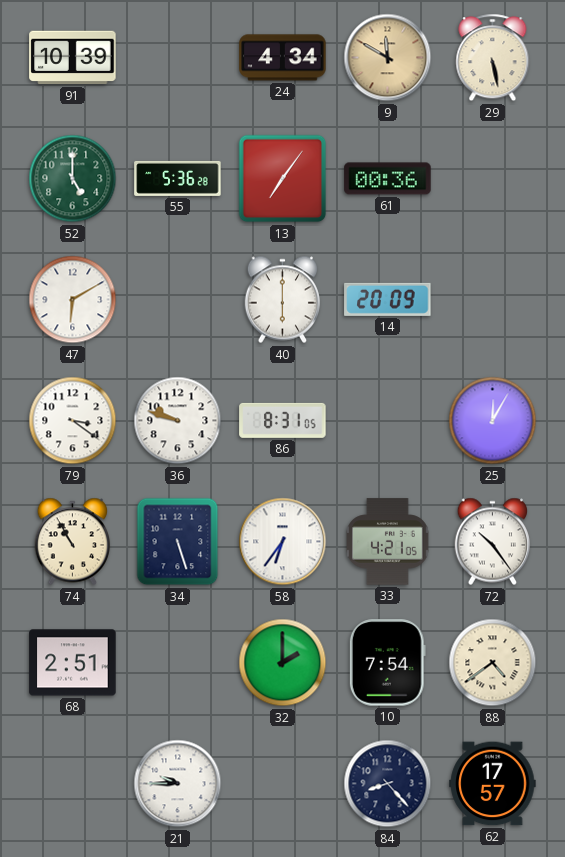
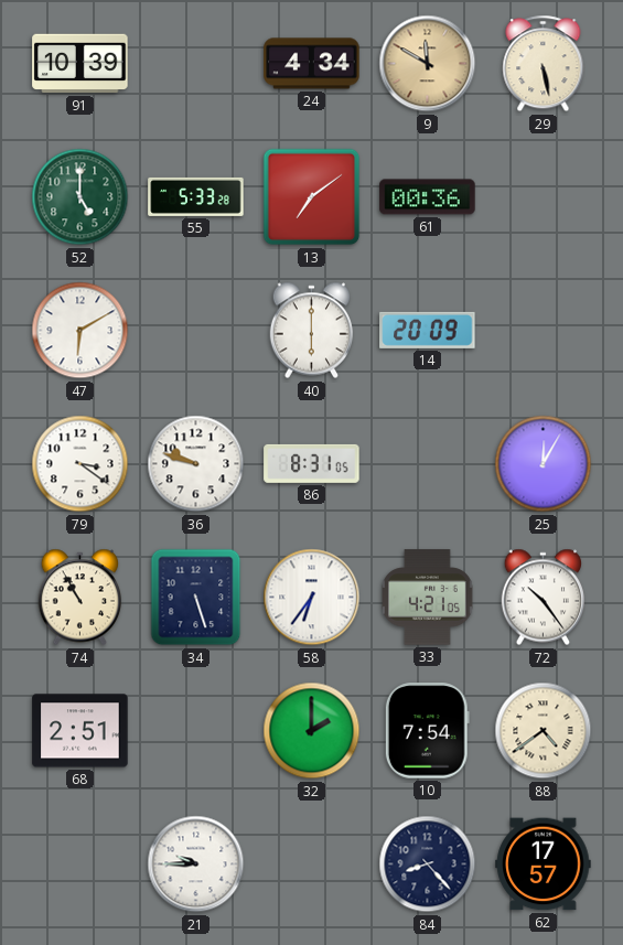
55: 5:36 -> 5:33
13: 7:06 -> 7:09
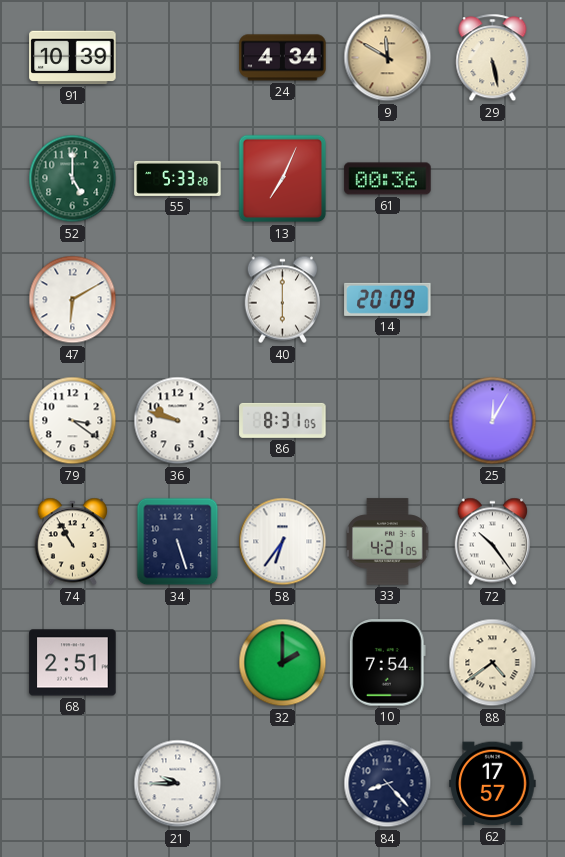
13: 7:09 -> 7:04
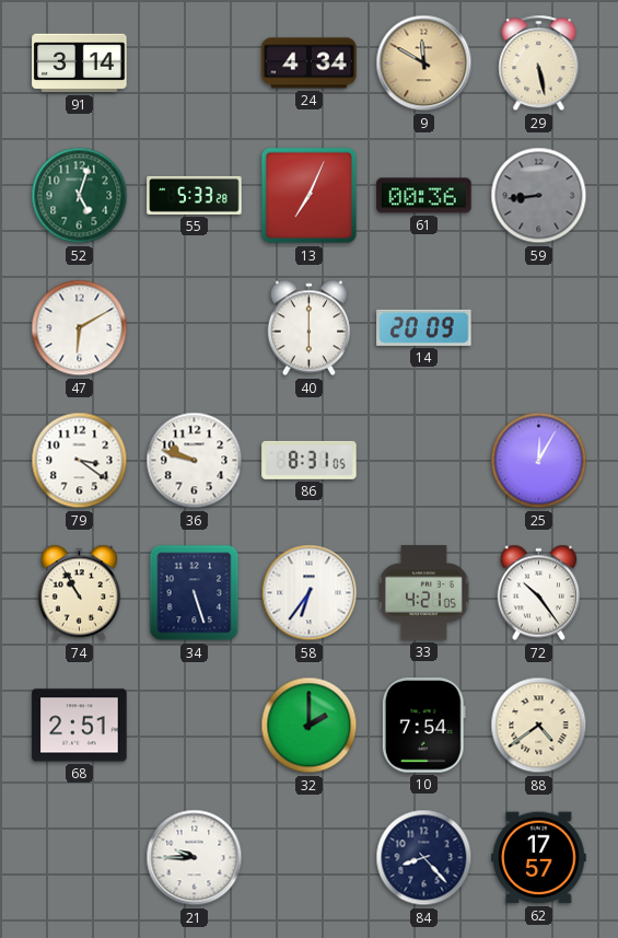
91: 10:39 -> 3:14
52: 5:00 -> 5:03
59: none -> 8:44
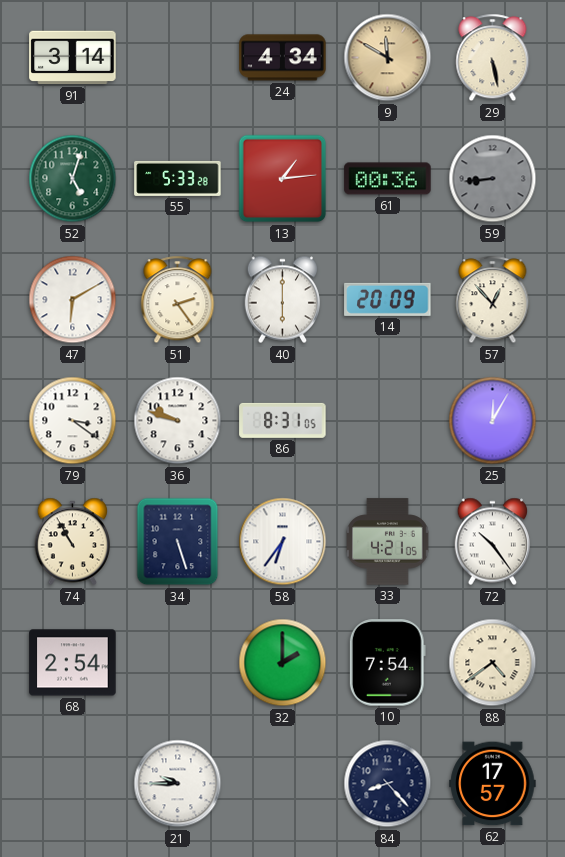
13: 7:04 -> 1:14
51: none -> 2:24
57: none -> 12:53
68: 2:51 -> 2:54
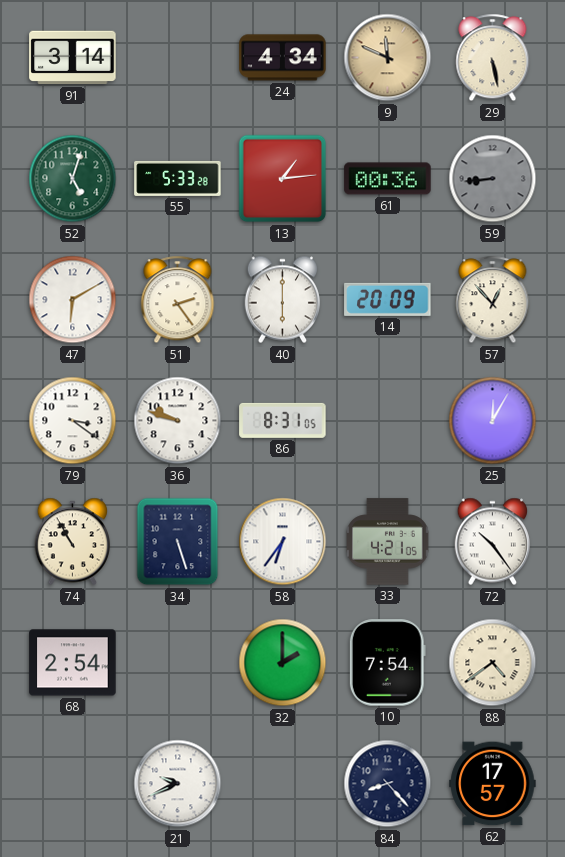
9: 11:50 -> 11:49
21: 9:45 -> 9:41
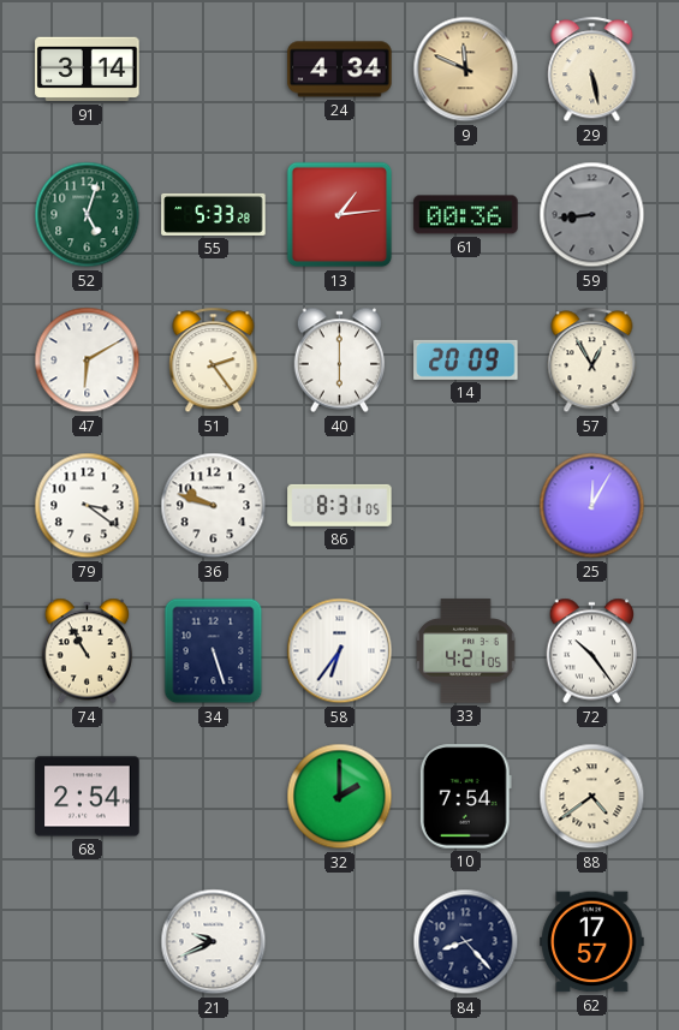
57: 12:53 -> 12:55
